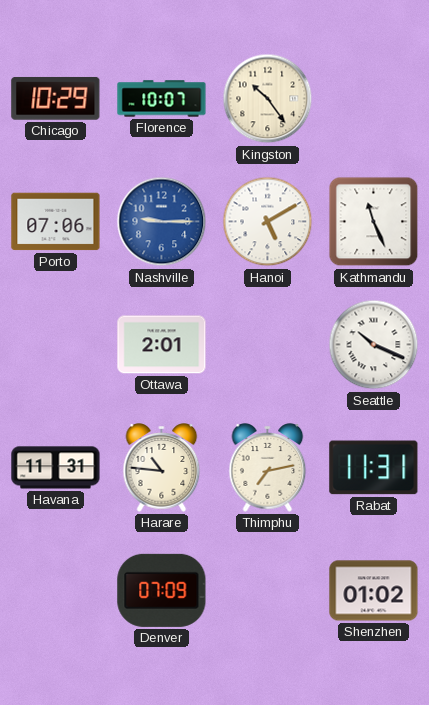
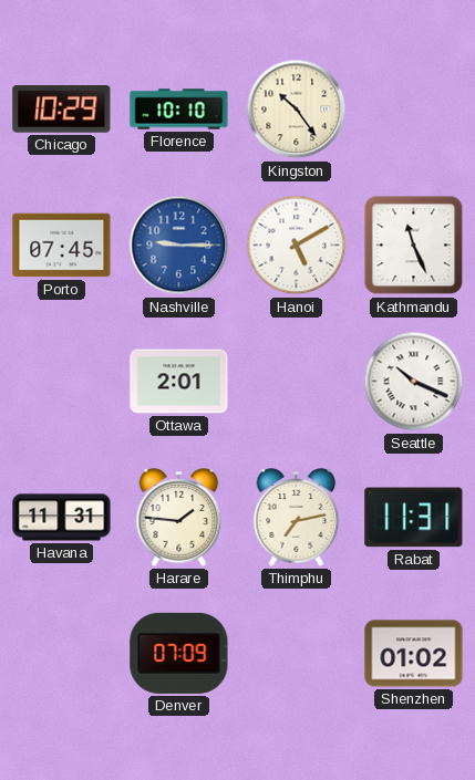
Florence: 10:07 -> 10:10
Porto: 07:06 -> 07:45
Harare: 10:46 -> 1:46
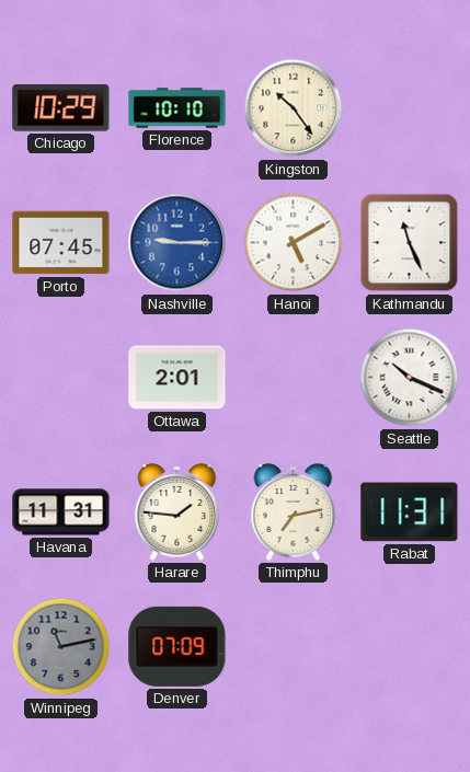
Winnipeg: none -> 11:13
Shenzhen: 01:02 -> none
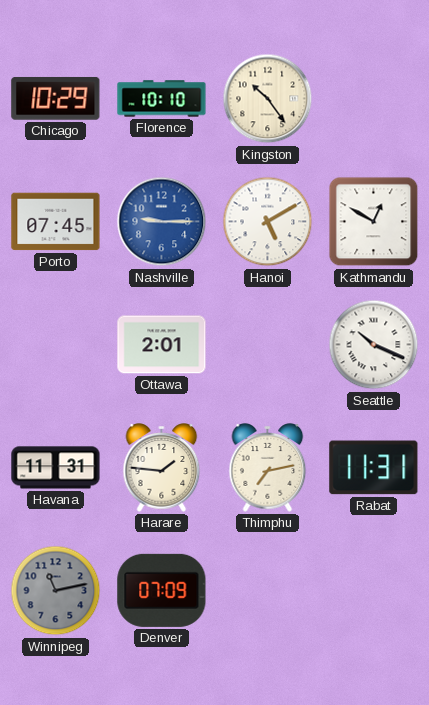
Kathmandu: 11:26 -> 12:50
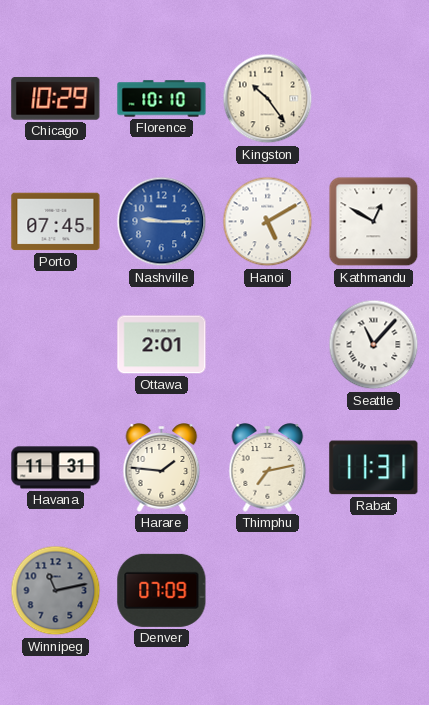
Seattle: 10:19 -> 11:07
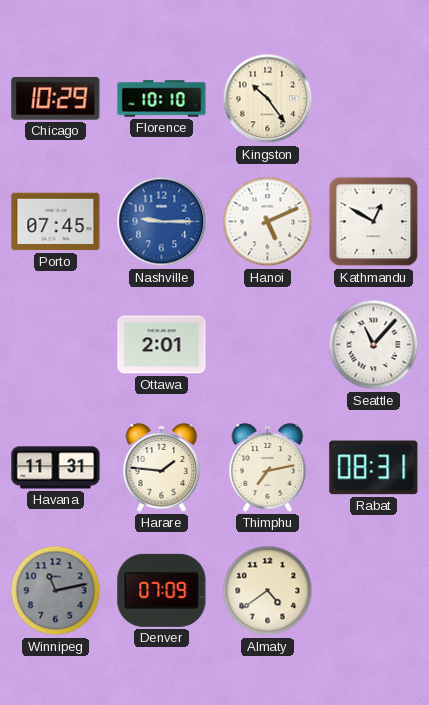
Hanoi: 5:10 -> 5:11
Rabat: 11:31 -> 08:31
Almaty: none -> 4:39
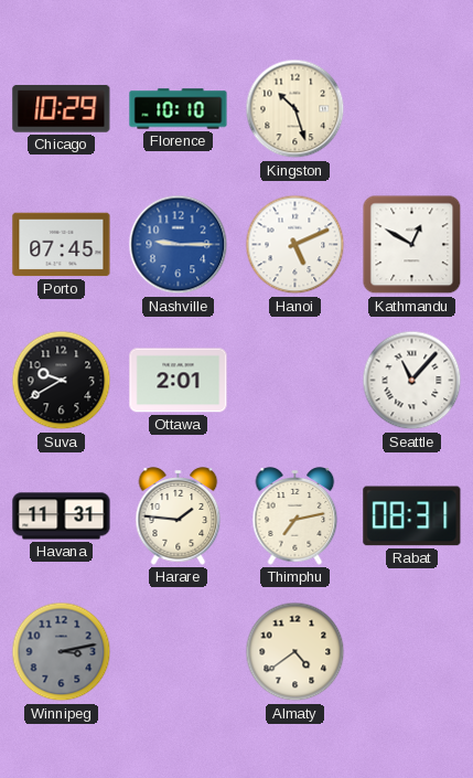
Kingston: 10:24 -> 10:27
Suva: none -> 9:40
Winnipeg: 11:13 -> 3:13
Denver: 07:09 -> none
